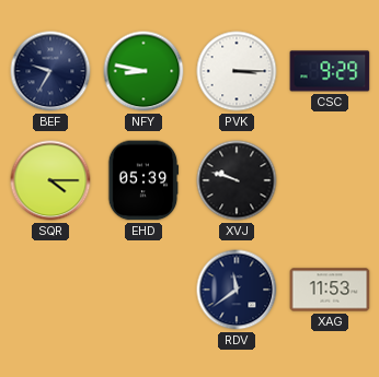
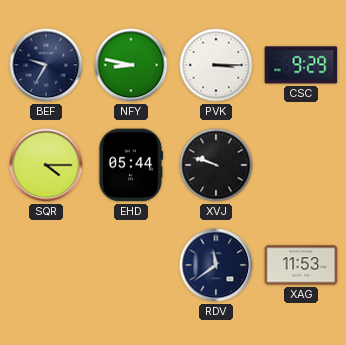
EHD: 05:39 -> 05:44
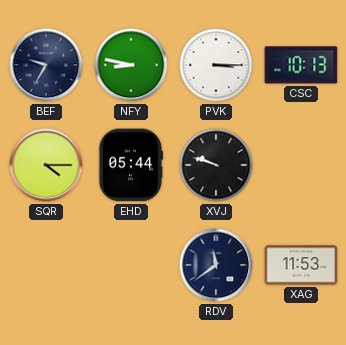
CSC: 9:29 -> 10:13
